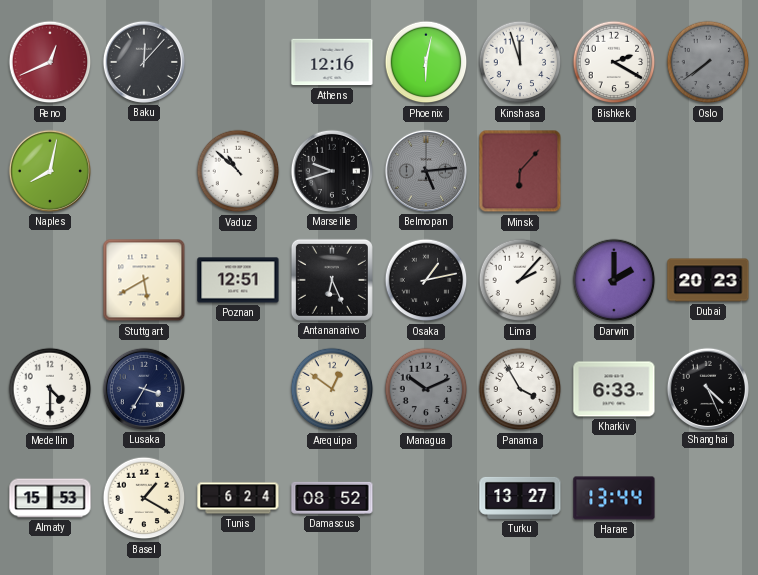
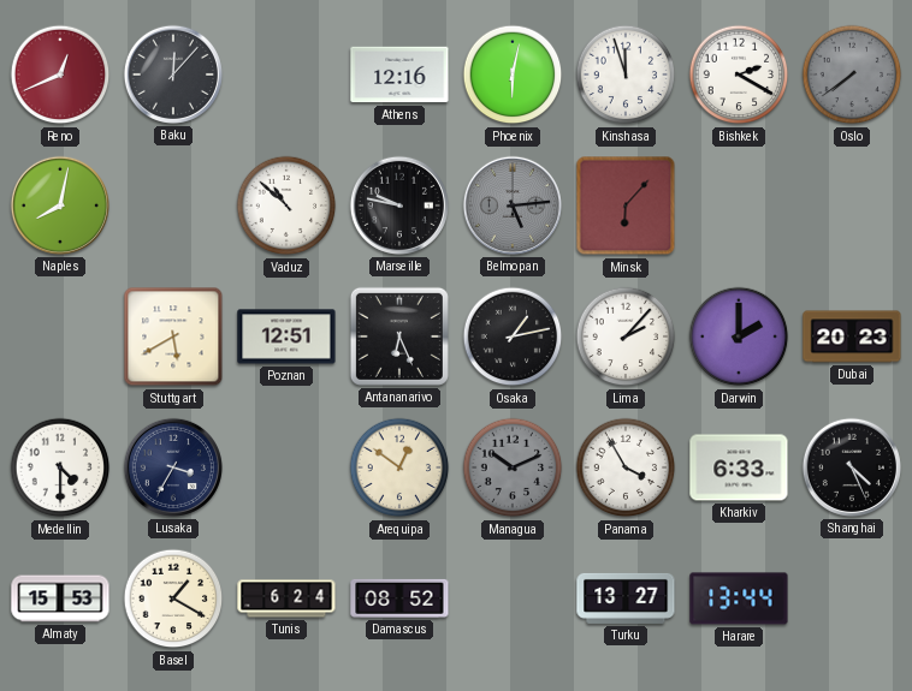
Marseille: 9:42 -> 9:47
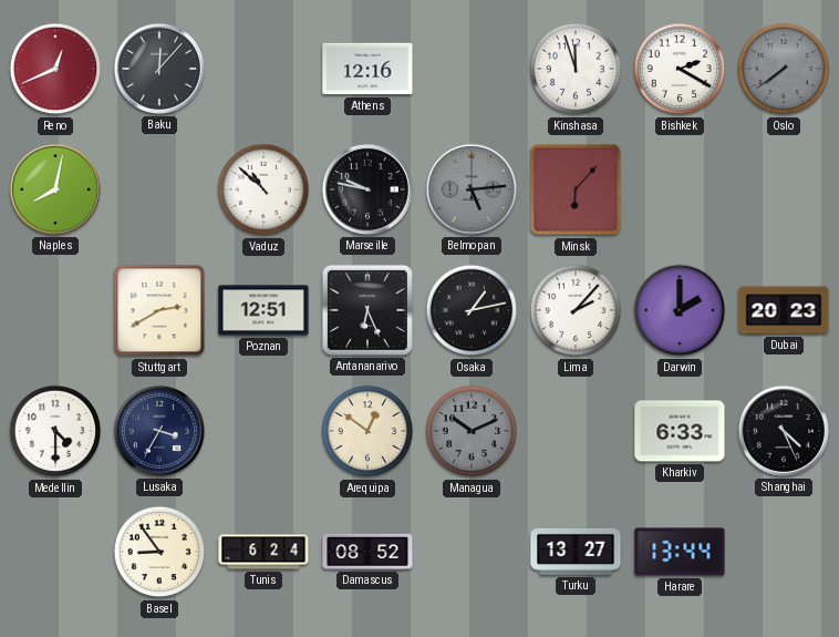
Phoenix: 6:02 -> none
Stuttgart: 5:40 -> 2:40
Panama: 3:55 -> none
Almaty: 15:53 -> none
Basel: 1:20 -> 8:54
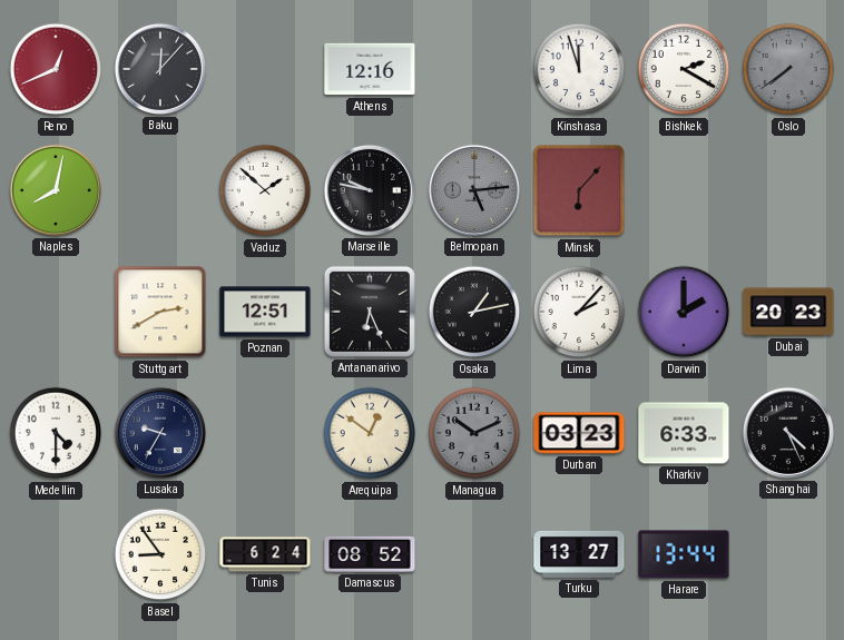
Vaduz: 10:52 -> 1:52
Lusaka: 3:35 -> 9:35
Durban: none -> 03:23
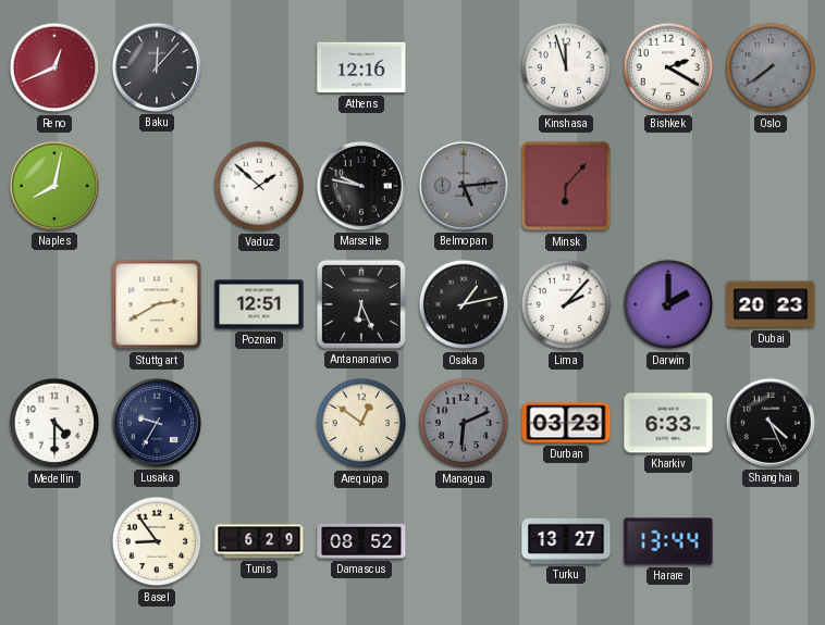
Managua: 10:11 -> 6:11
Tunis: 6:24 -> 6:29
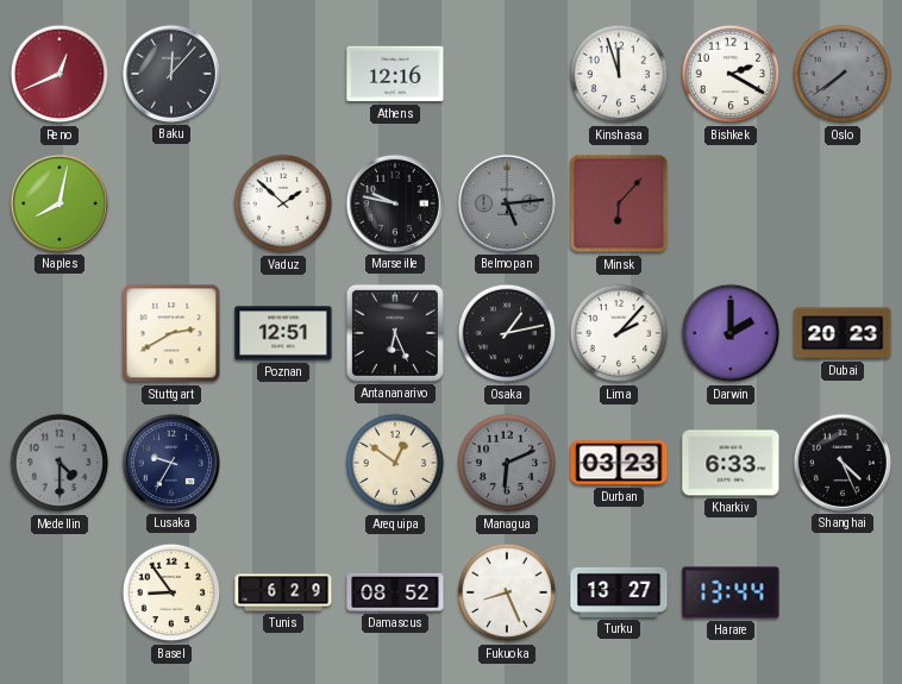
Medellin dial: white -> grey
Fukuoka: none -> 8:26
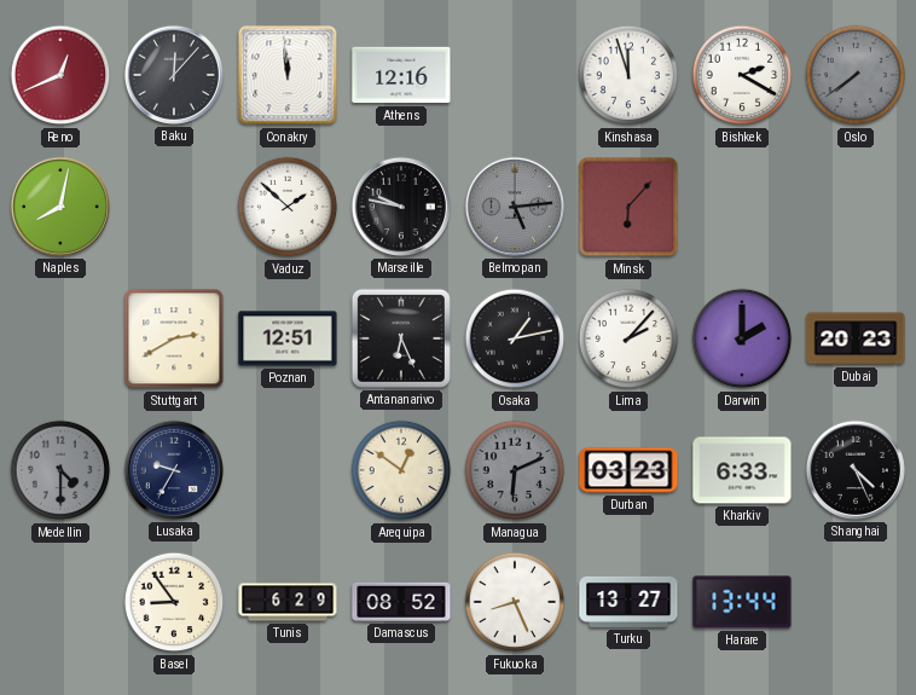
Conakry: none -> 11:59
